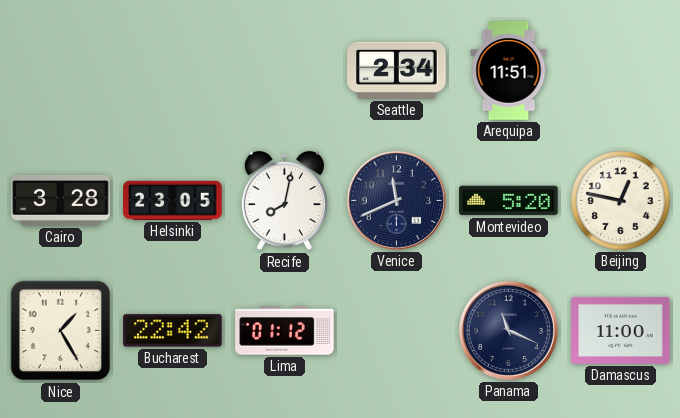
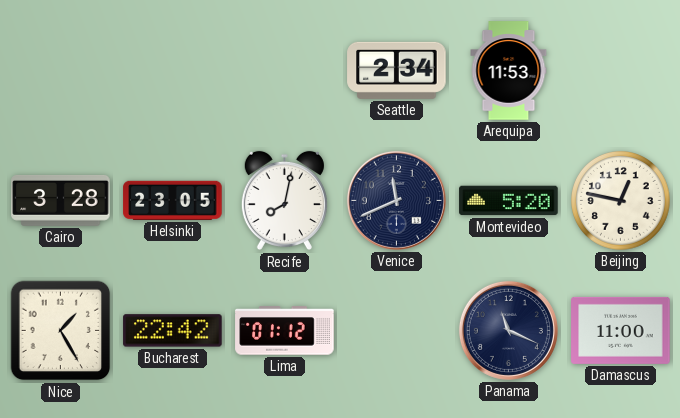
Arequipa: 11:51 -> 11:53
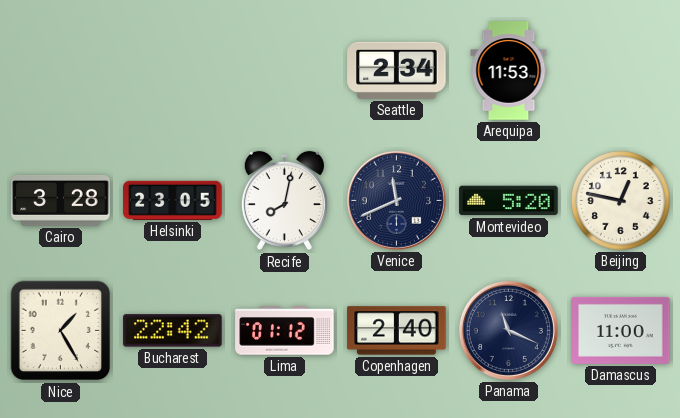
Copenhagen: none -> 2:40
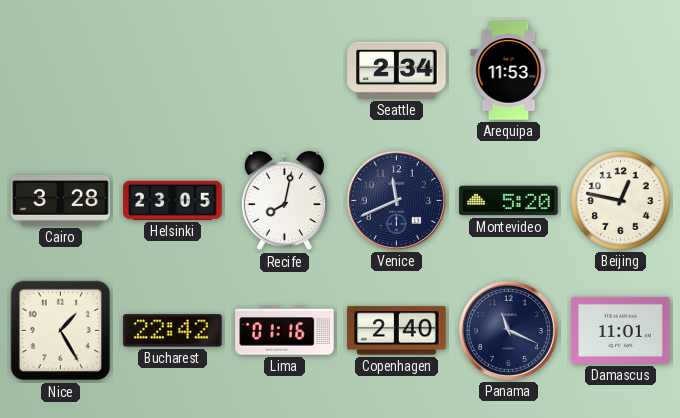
Lima: 01:12 -> 01:16
Damascus: 11:00 -> 11:01
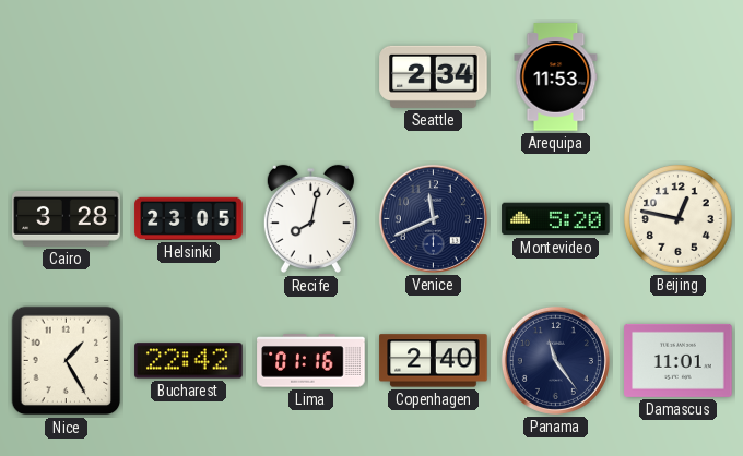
Panama: 11:19 -> 11:24
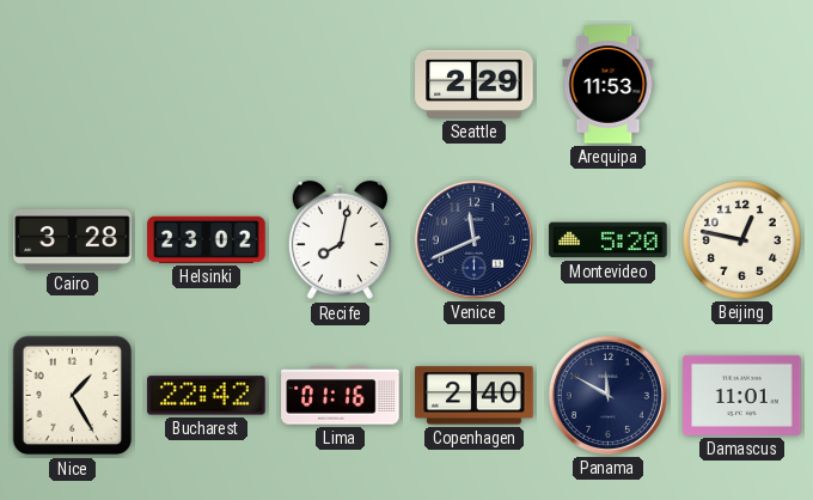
Seattle: 2:34 -> 2:29
Helsinki: 23:05 -> 23:02
Panama: 11:24 -> 11:50
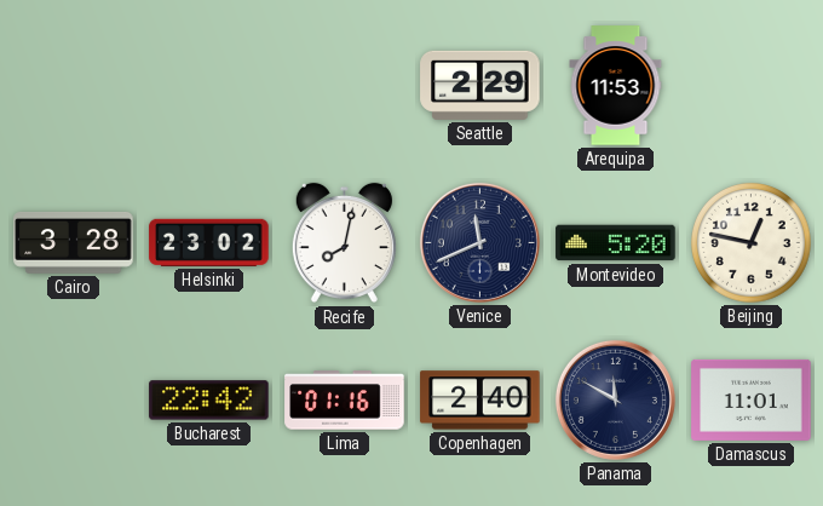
Nice: 1:25 -> none
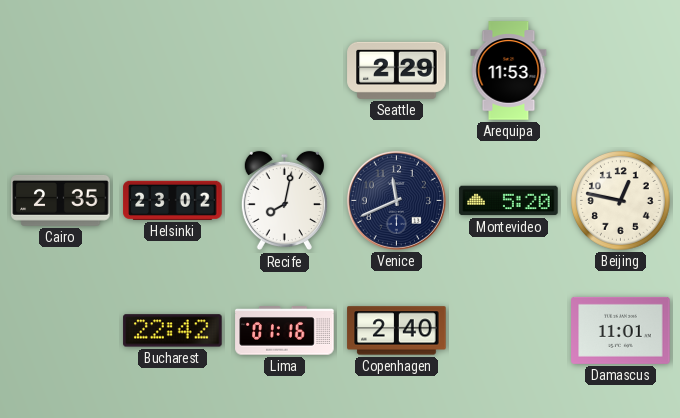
Cairo: 3:28 -> 2:35
Panama: 11:50 -> none
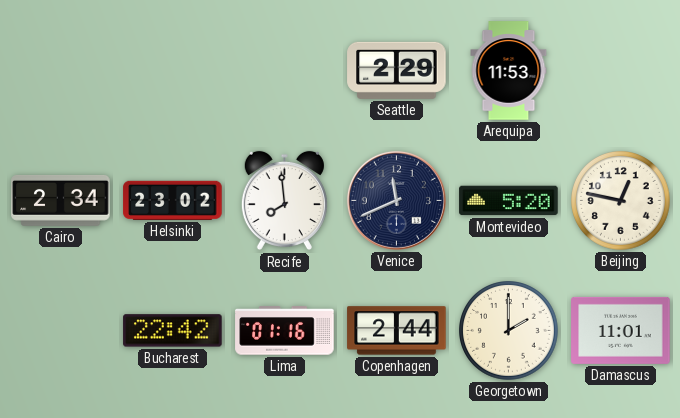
Cairo: 2:35 -> 2:34
Recife: 8:02 -> 7:59
Copenhagen: 2:40 -> 2:44
Georgetown: none -> 2:00
